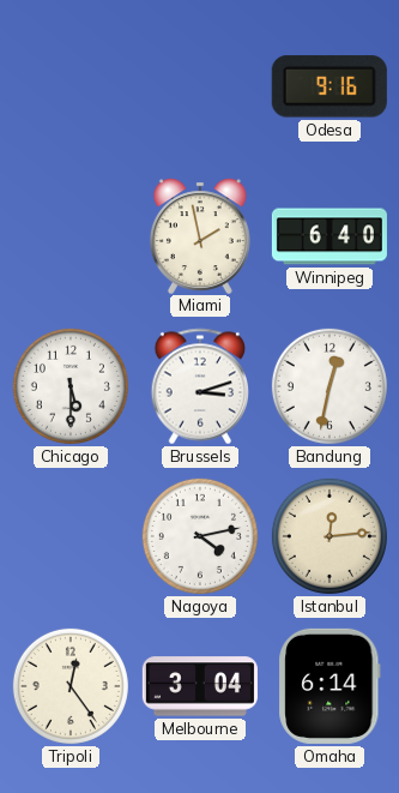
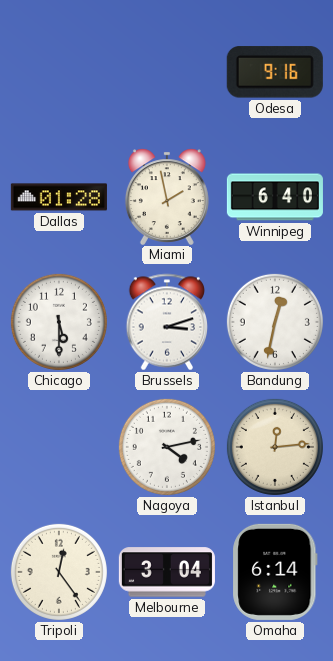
Dallas: none -> 01:28
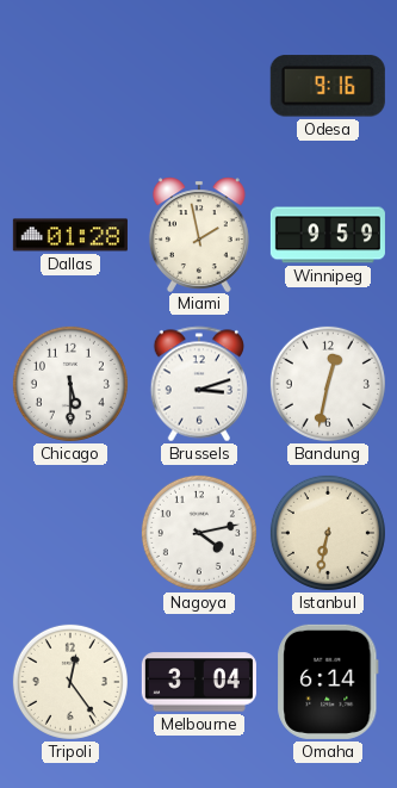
Winnipeg: 6:40 -> 9:59
Istanbul: 12:14 -> 6:32
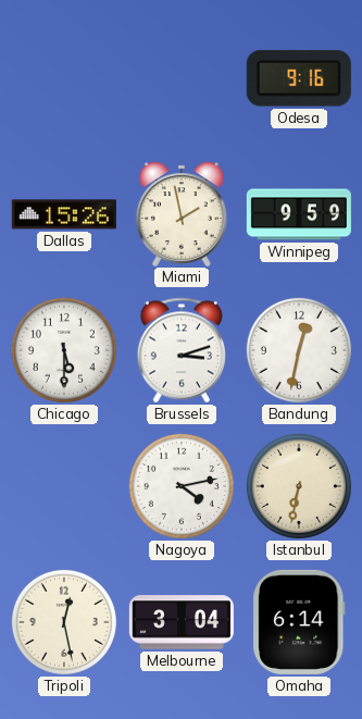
Dallas: 01:28 -> 15:26
Tripoli: 12:24 -> 12:28
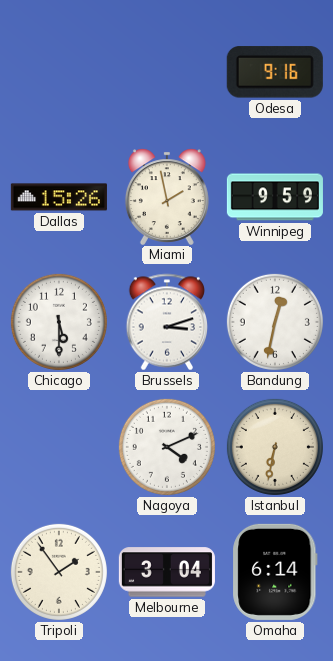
Nagoya: 4:13 -> 4:11
Tripoli: 12:28 -> 1:54
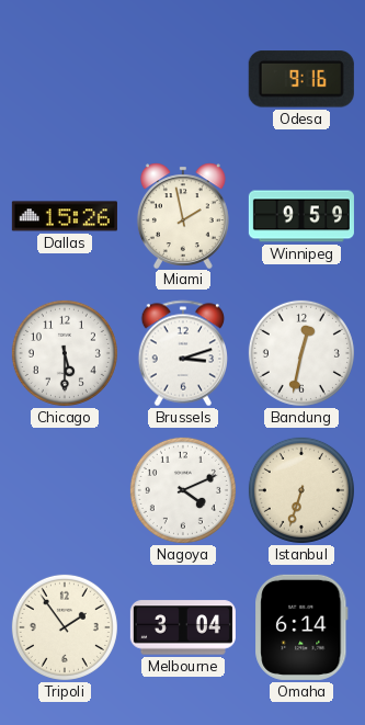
Istanbul: 6:32 -> 6:33
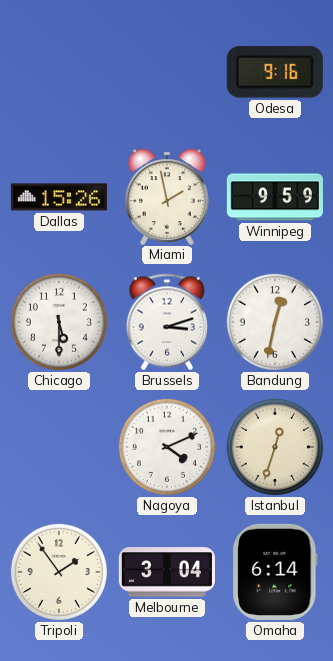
Istanbul: 6:33 -> 12:33
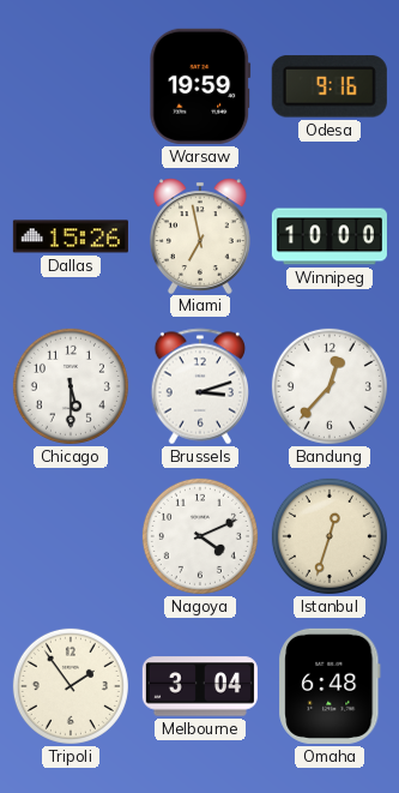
Warsaw: none -> 19:59
Miami: 1:58 -> 6:58
Winnipeg: 9:59 -> 10:00
Bandung: 12:32 -> 12:37
Omaha: 6:14 -> 6:48
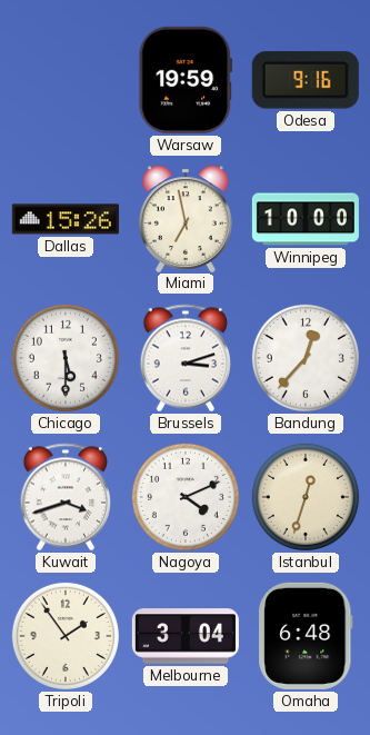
Kuwait: none -> 3:42
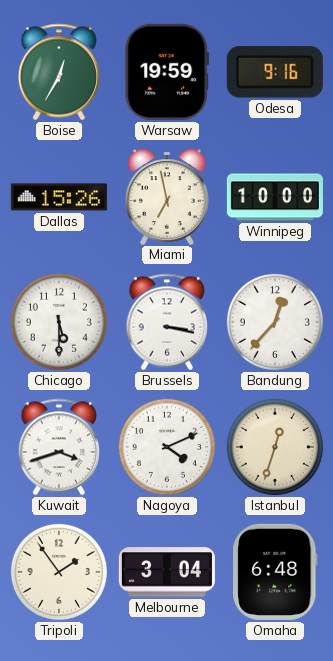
Boise: none -> 12:35
Brussels: 3:12 -> 3:17
